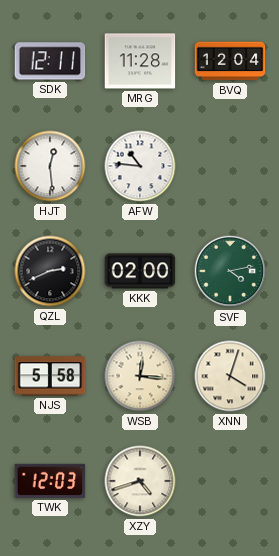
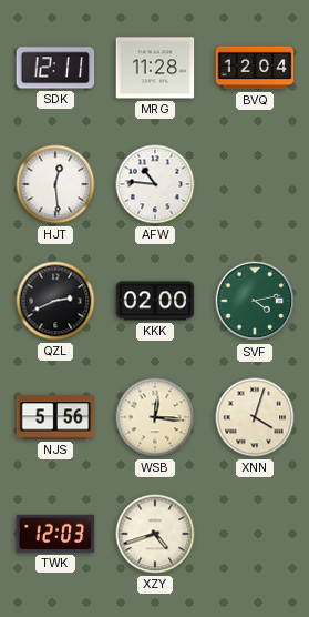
NJS: 5:58 -> 5:56
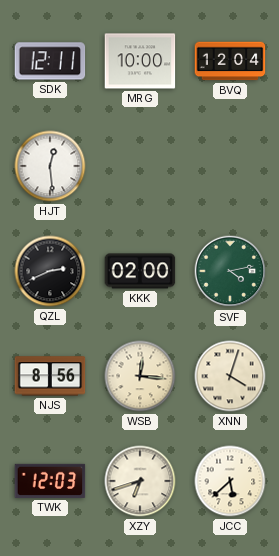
MRG: 11:28 -> 10:00
AFW: 10:46 -> none
NJS: 5:56 -> 8:56
XZY: 4:42 -> 6:42
JCC: none -> 5:38
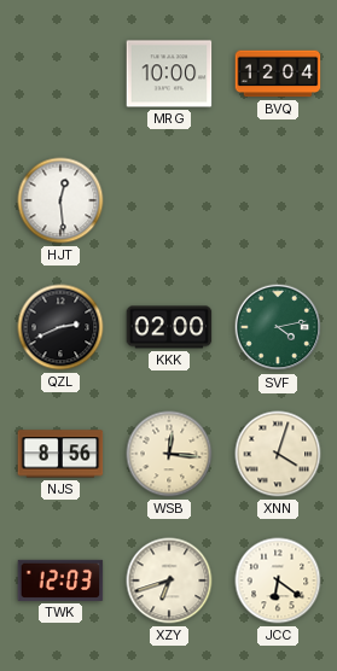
SDK: 12:11 -> none
JCC: 5:38 -> 6:21
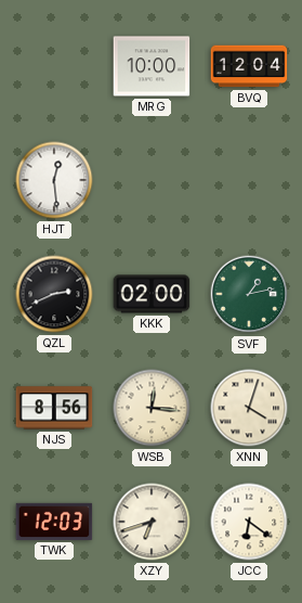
SVF: 4:13 -> 1:13
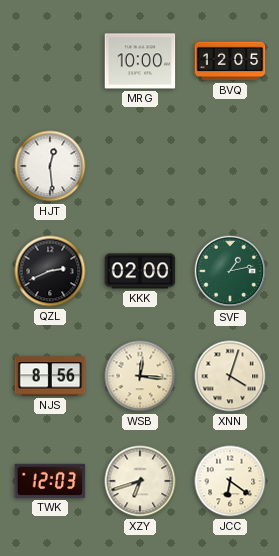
BVQ: 12:04 -> 12:05
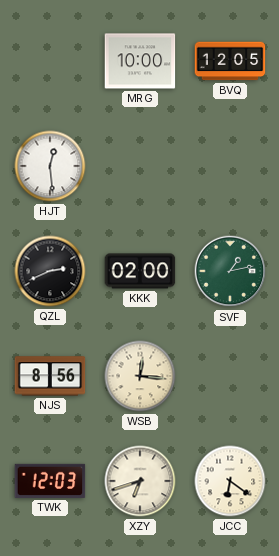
XNN: 4:03 -> none
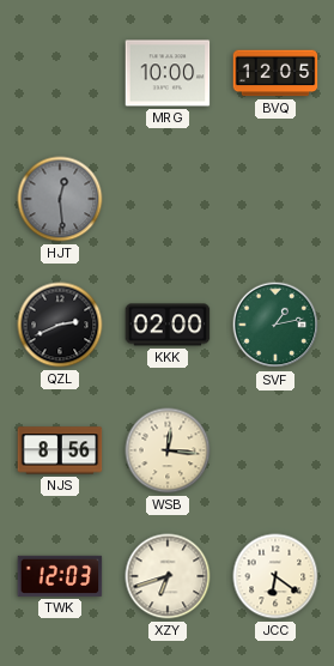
HJT dial: white -> grey
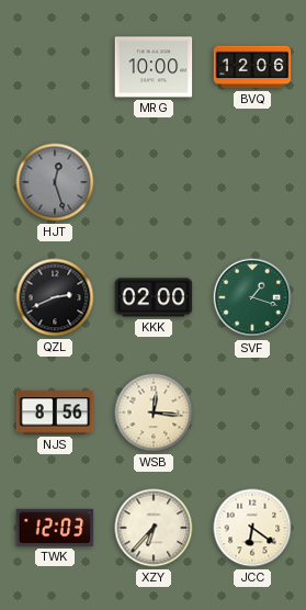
BVQ: 12:05 -> 12:06
HJT: 12:29 -> 12:27
SVF: 1:13 -> 1:18
XZY: 6:42 -> 6:37
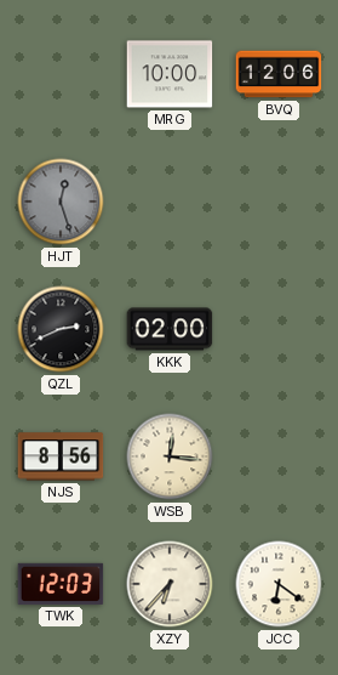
SVF: 1:18 -> none
